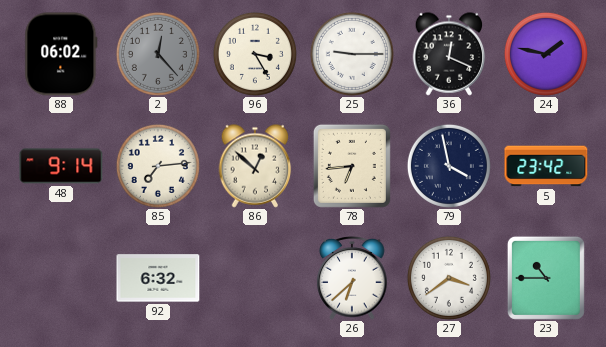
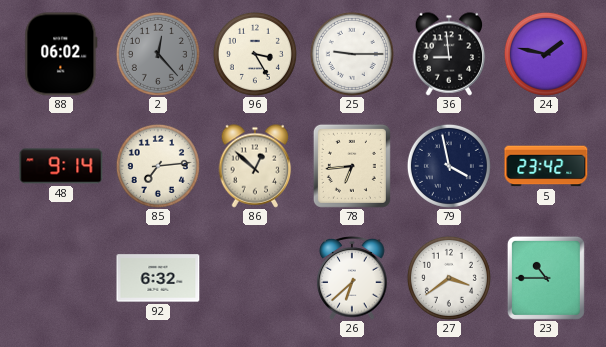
36: 12:19 -> 8:59
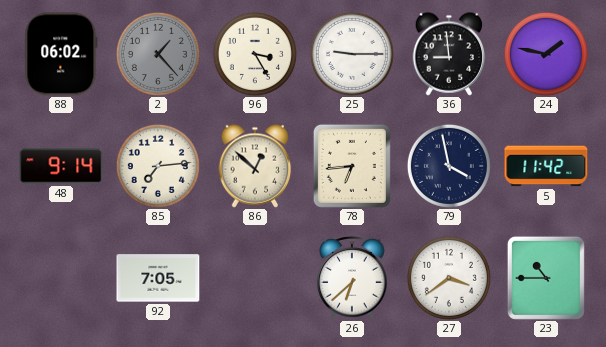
2: 12:23 -> 1:23
5: 23:42 -> 11:42
92: 6:32 -> 7:05
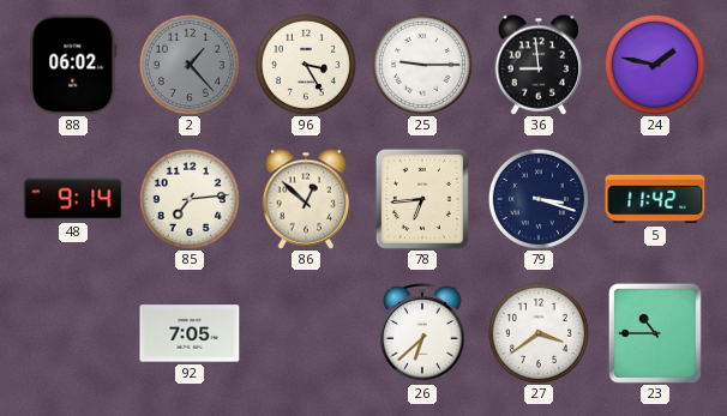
79: 3:58 -> 3:18
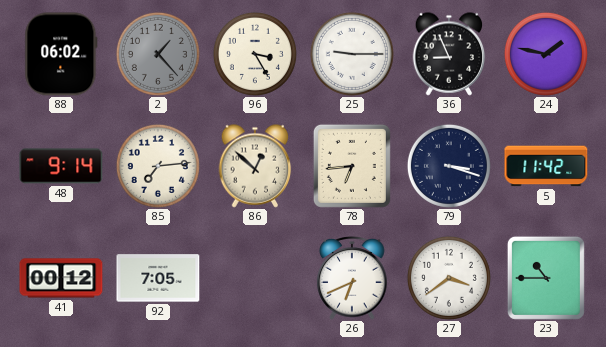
36: 8:59 -> 8:56
41: none -> 00:12
26: 6:38 -> 6:41
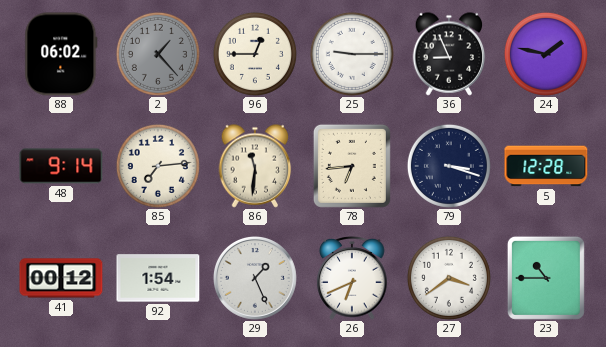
96: 3:25 -> 12:45
86: 12:52 -> 11:31
5: 11:42 -> 12:28
92: 7:05 -> 1:54
29: none -> 1:26
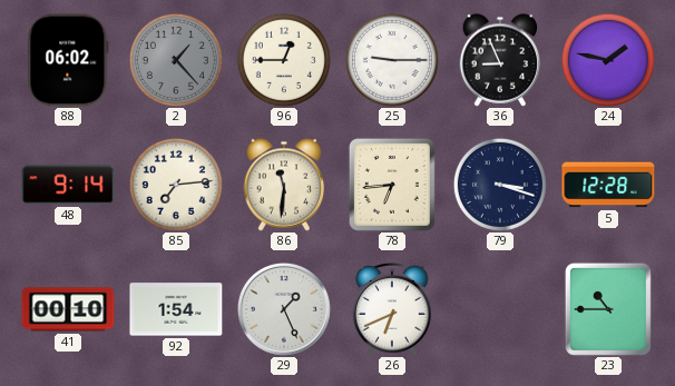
41: 00:12 -> 00:10
27: 3:39 -> none
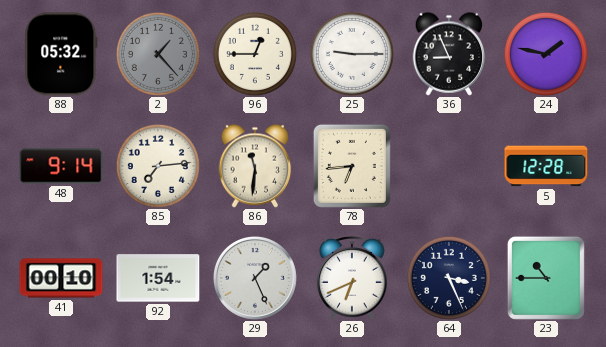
88: 06:02 -> 05:32
79: 3:18 -> none
64: none -> 3:26
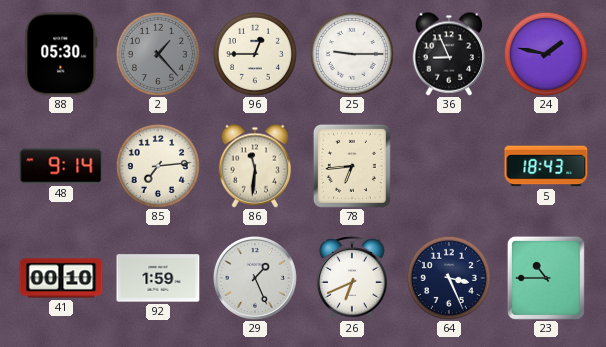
88: 05:32 -> 05:30
5: 12:28 -> 18:43
92: 1:54 -> 1:59
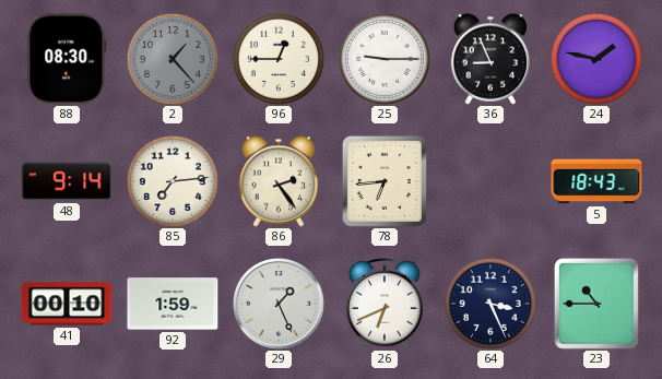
88: 05:30 -> 08:30
86: 11:31 -> 2:24
